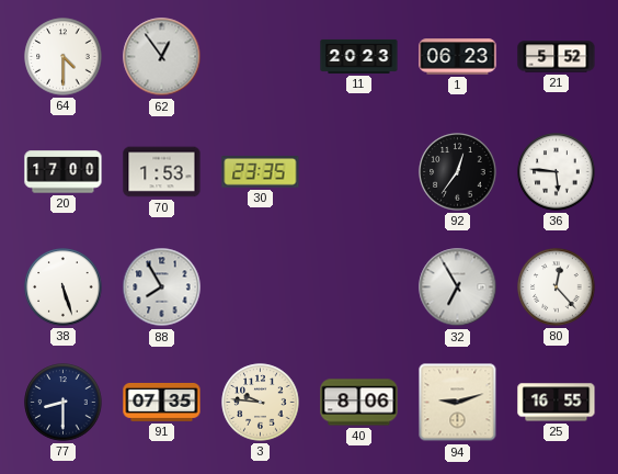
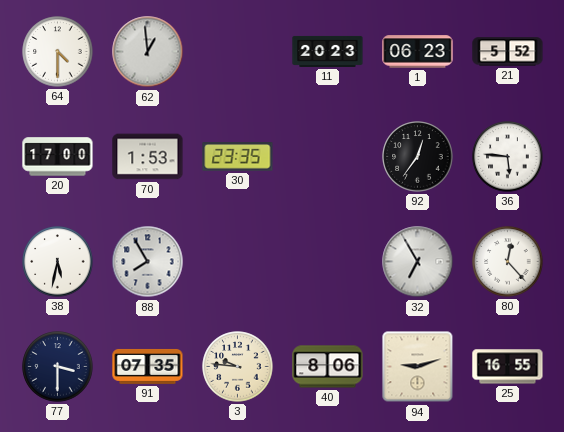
62: 12:54 -> 12:59
38: 5:27 -> 5:32
77: 8:30 -> 3:30
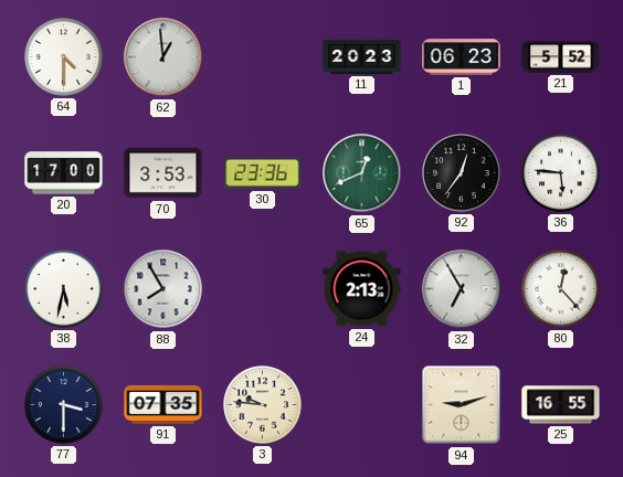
70: 1:53 -> 3:53
30: 23:35 -> 23:36
65: none -> 12:41
24: none -> 2:13
40: 8:06 -> none
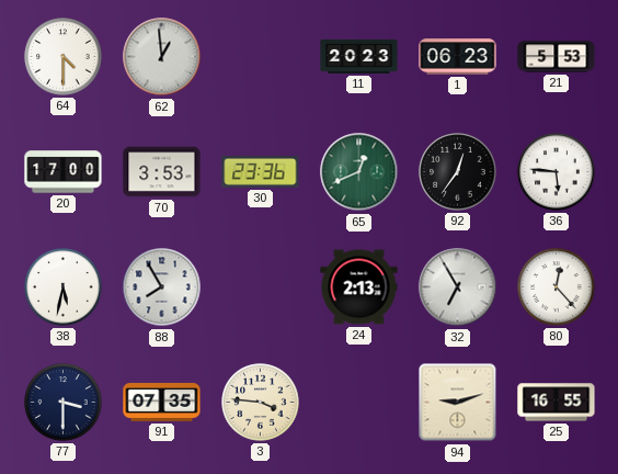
21: 5:52 -> 5:53
3: 9:46 -> 3:46
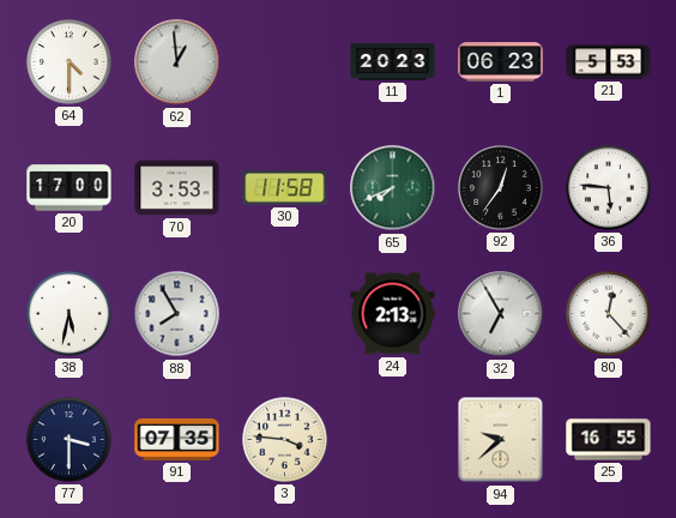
30: 23:36 -> 11:58
65: 12:41 -> 7:41
94: 9:12 -> 9:38
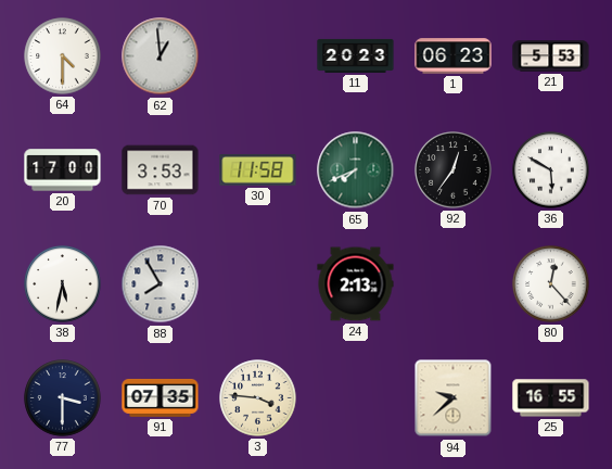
36: 5:46 -> 5:50
32: 6:55 -> none
